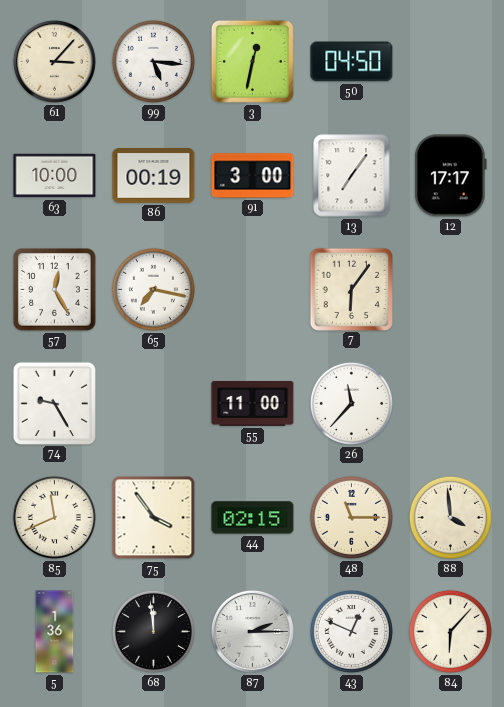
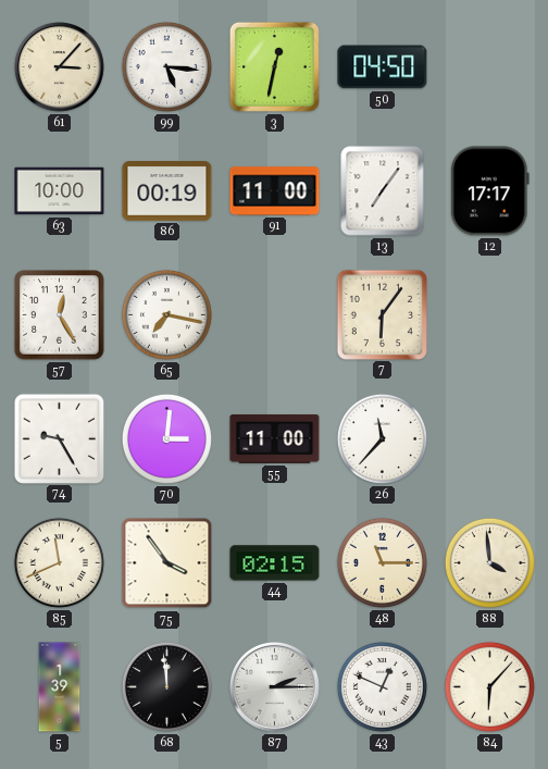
91: 3:00 -> 11:00
70: none -> 3:01
5: 1:36 -> 1:39
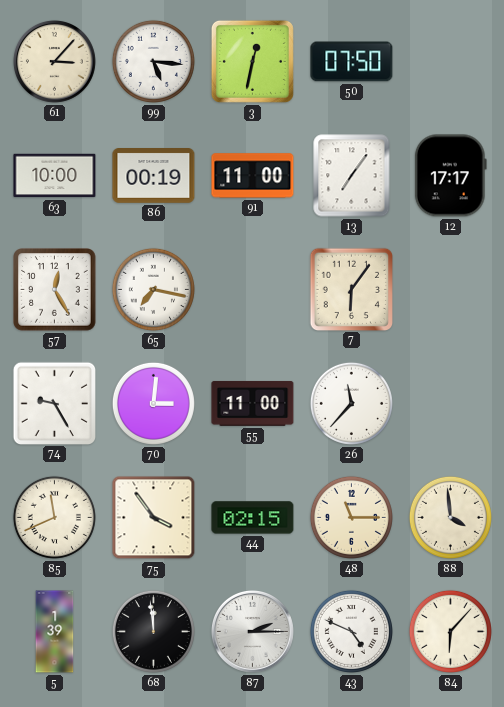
50: 04:50 -> 07:50
43: 12:49 -> 4:49
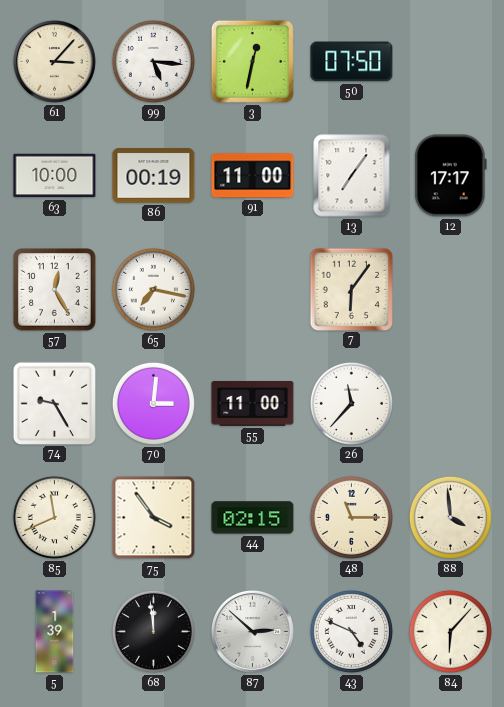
87: 2:15 -> 2:52
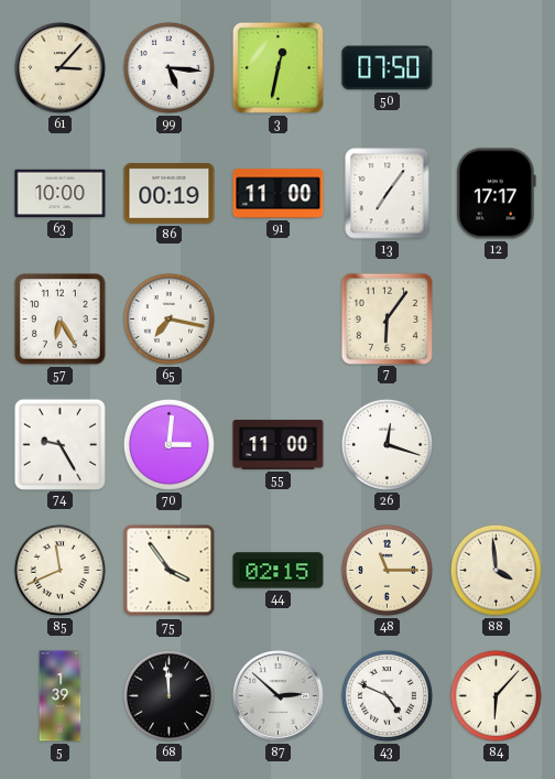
57: 12:25 -> 6:25
26: 11:37 -> 12:18
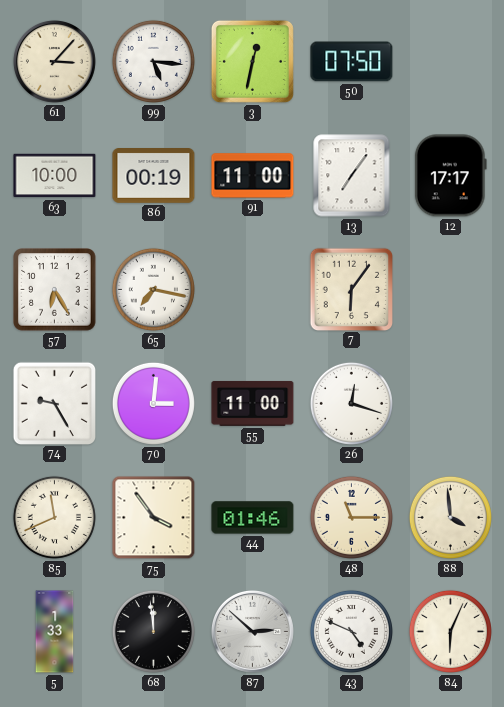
44: 02:15 -> 01:46
5: 1:39 -> 1:33
84: 6:07 -> 6:04
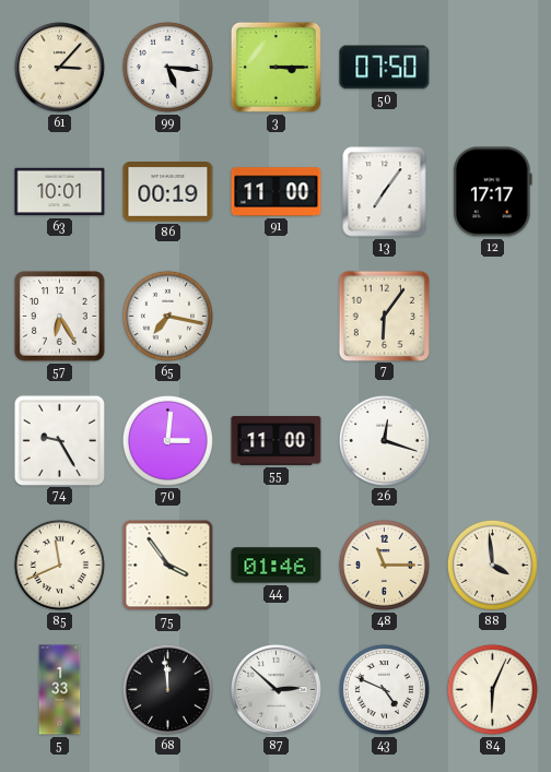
3: 12:32 -> 3:15
63: 10:00 -> 10:01
